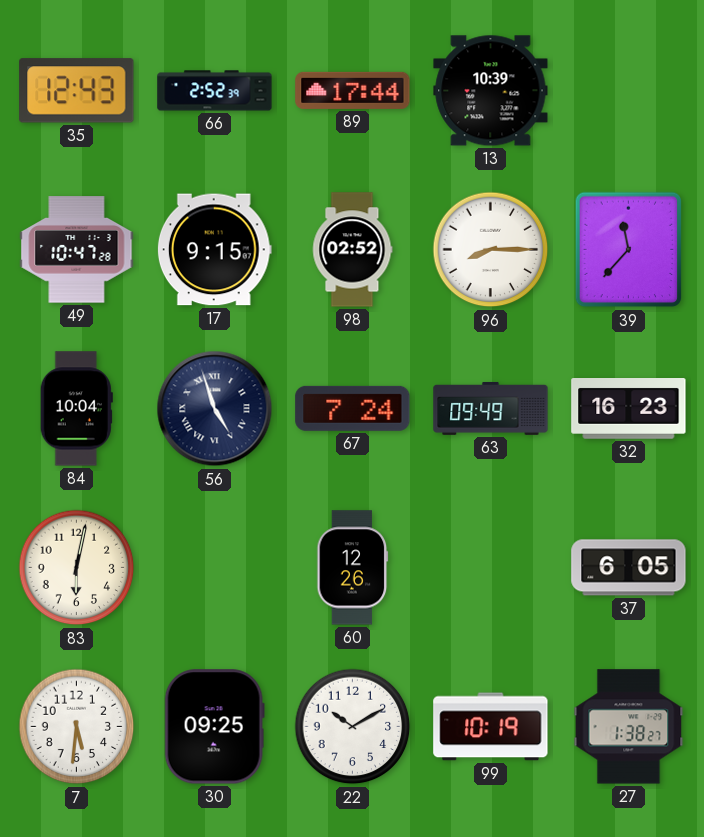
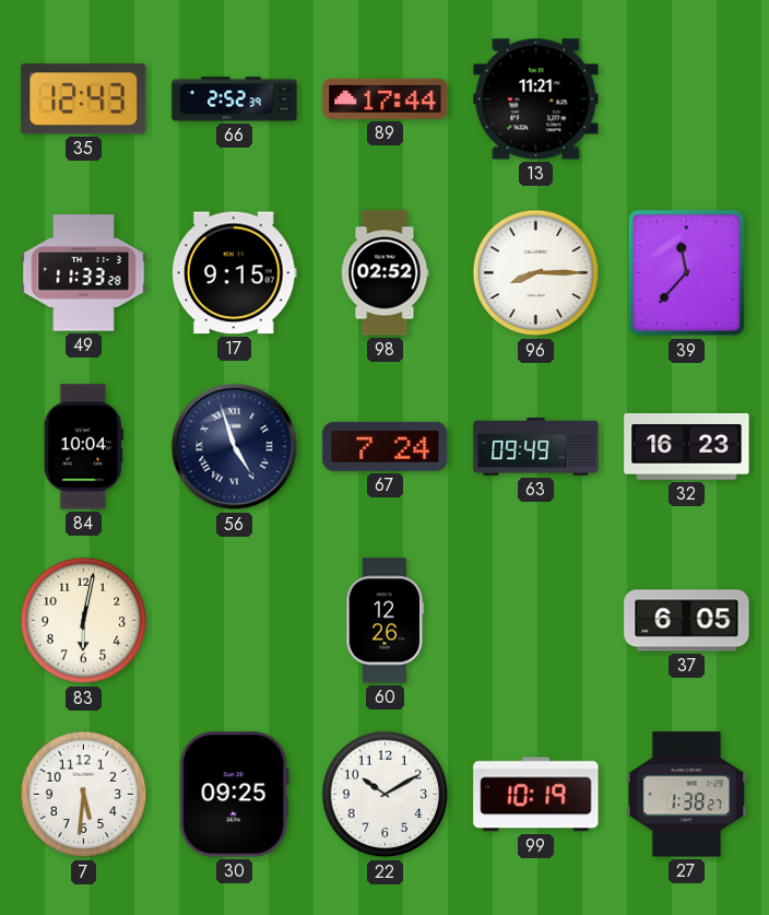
13: 10:39 -> 11:21
49: 10:47 -> 11:33
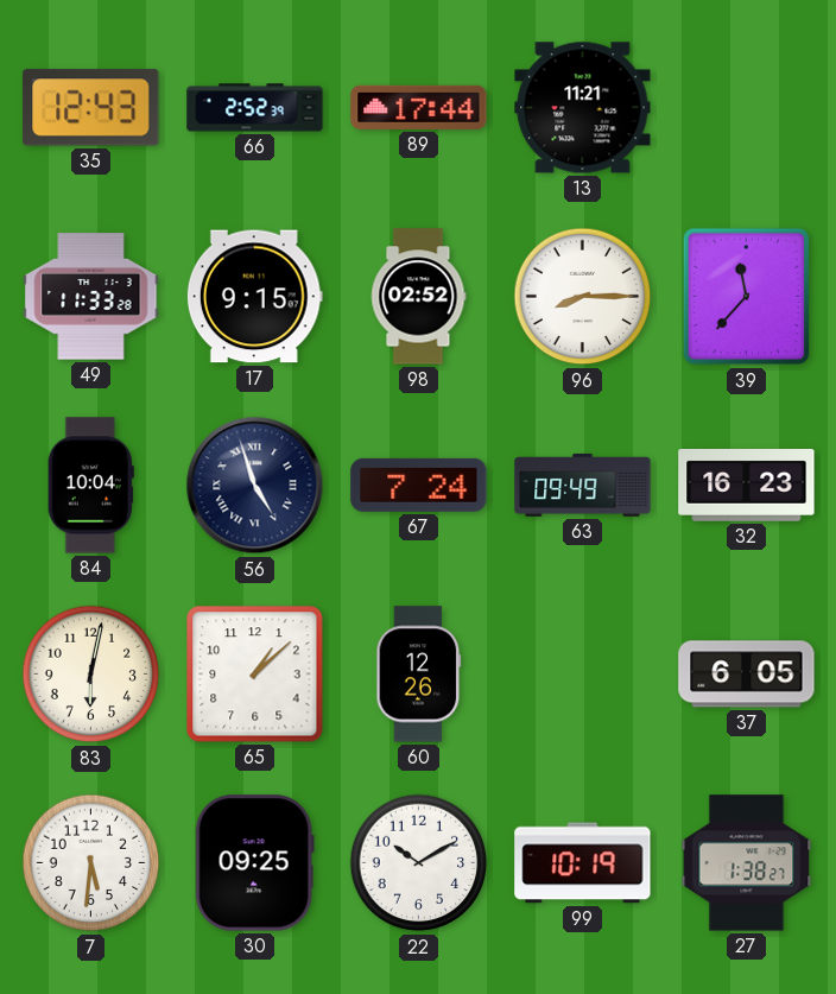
65: none -> 1:08
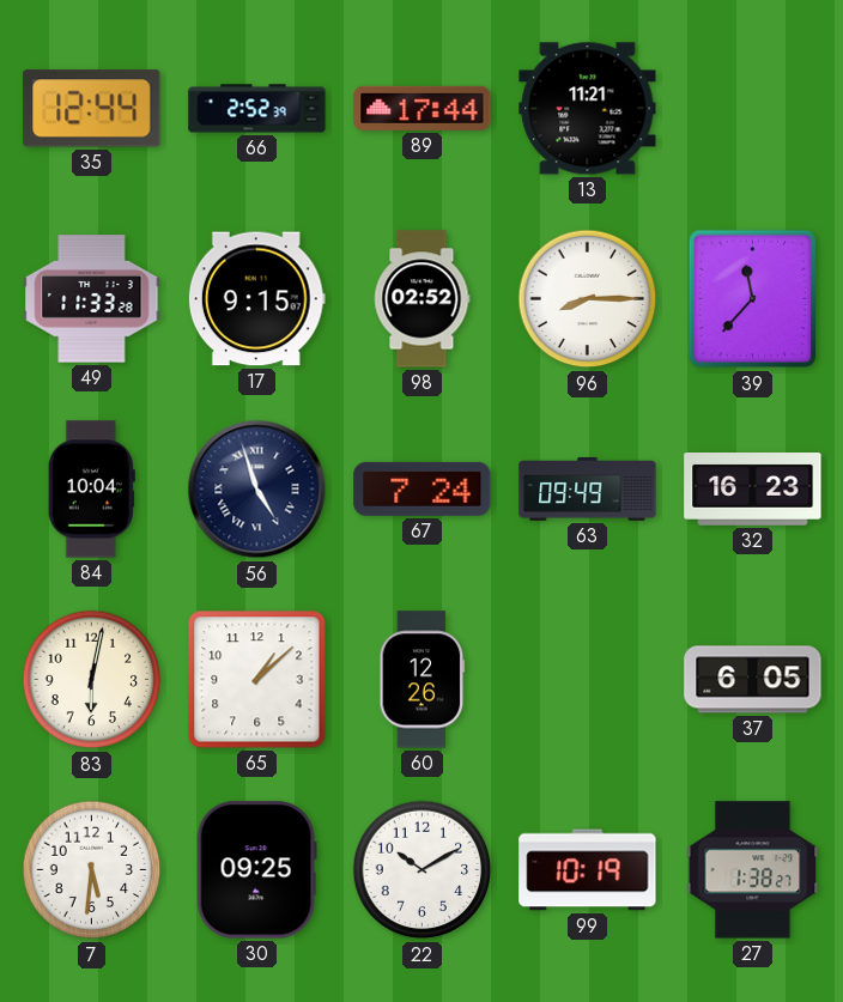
35: 12:43 -> 12:44
